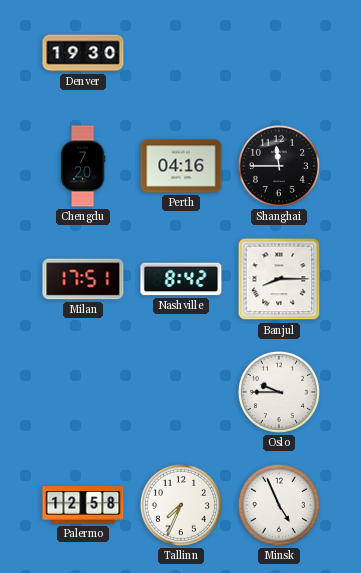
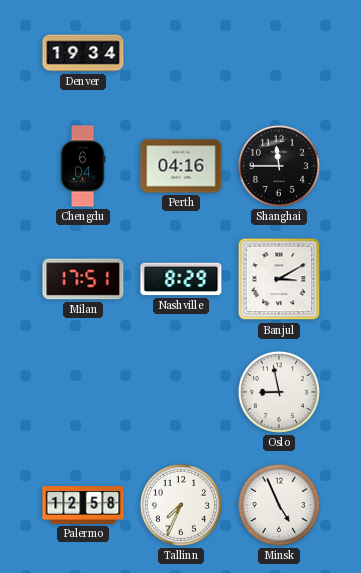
Denver: 19:30 -> 19:34
Chengdu: 7:20 -> 6:04
Nashville: 8:42 -> 8:29
Banjul: 8:15 -> 3:10
Oslo: 9:45 -> 8:58
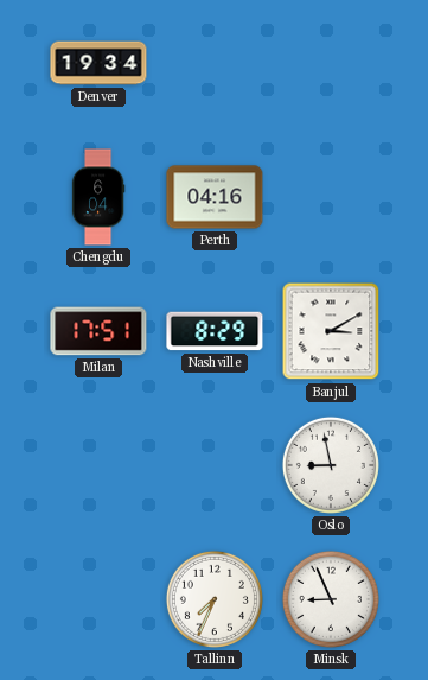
Shanghai: 11:45 -> none
Palermo: 12:58 -> none
Minsk: 4:56 -> 8:56
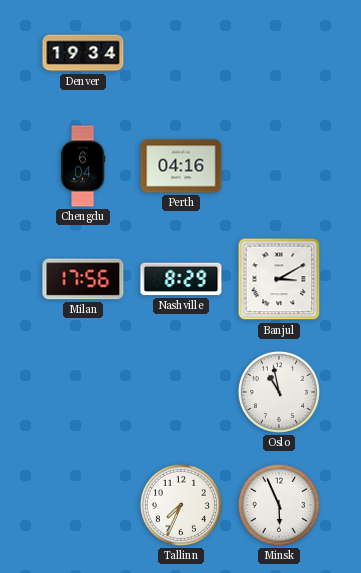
Milan: 17:51 -> 17:56
Oslo: 8:58 -> 10:58
Minsk: 8:56 -> 5:56
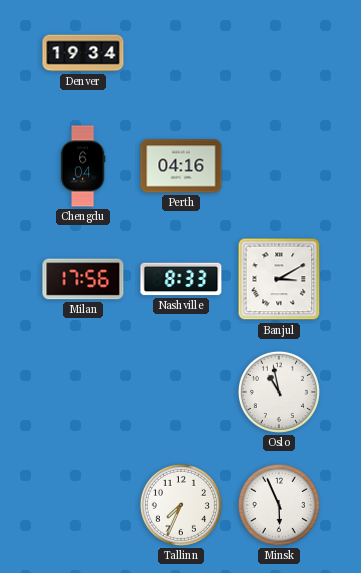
Nashville: 8:29 -> 8:33
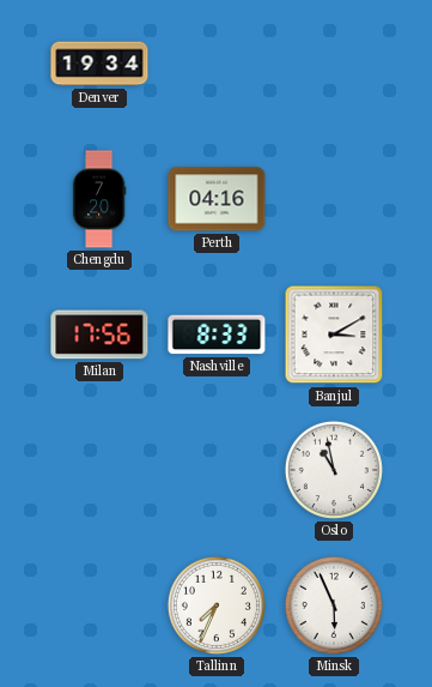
Chengdu: 6:04 -> 7:20
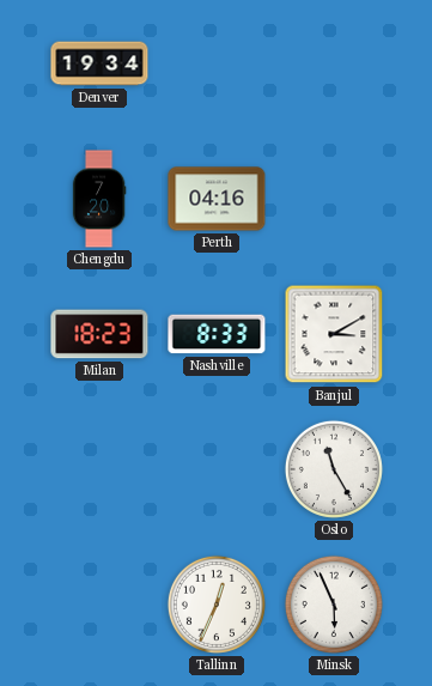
Milan: 17:56 -> 18:23
Oslo: 10:58 -> 11:25
Tallinn: 7:34 -> 12:34
